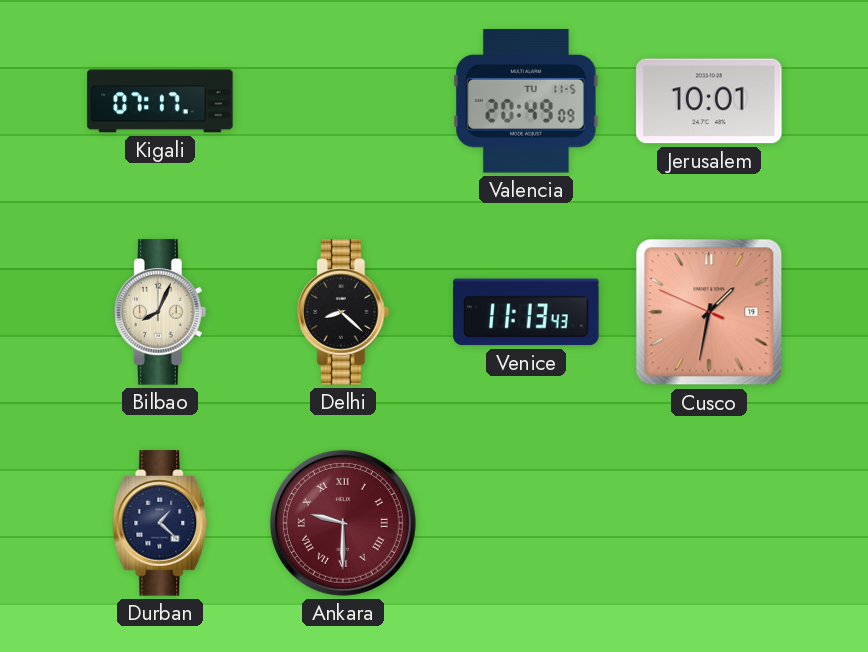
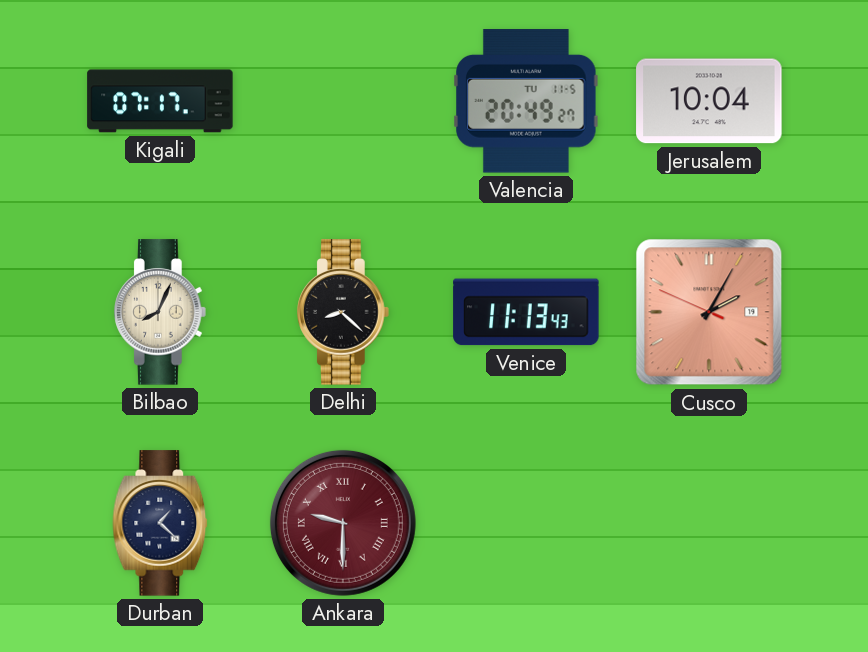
Valencia: 20:49:09 -> 20:49:27
Jerusalem: 10:01 -> 10:04
Cusco: 1:31 -> 2:04
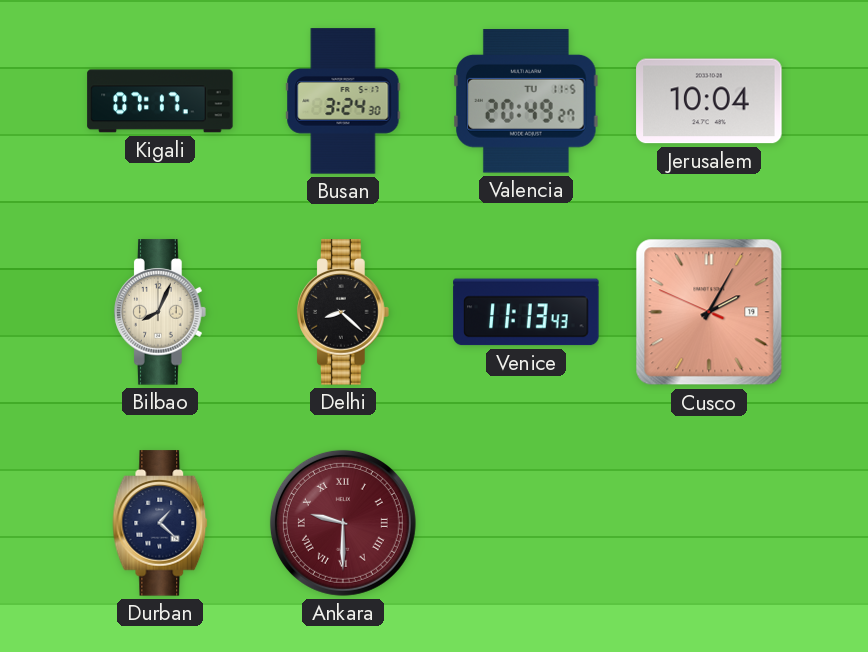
Busan: none -> 3:24
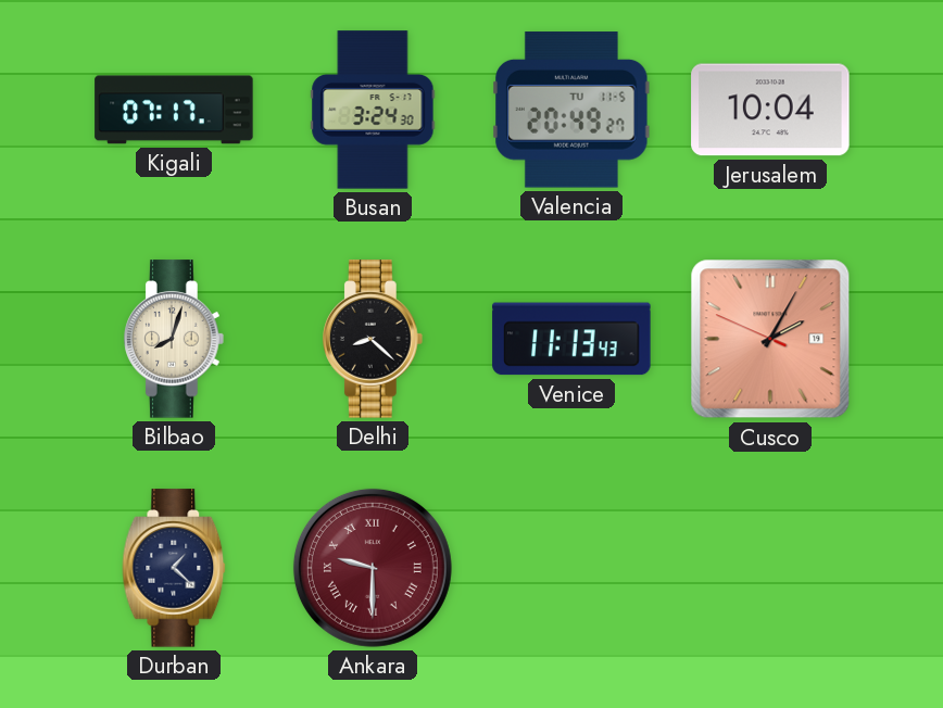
Bilbao: 8:04 -> 8:03
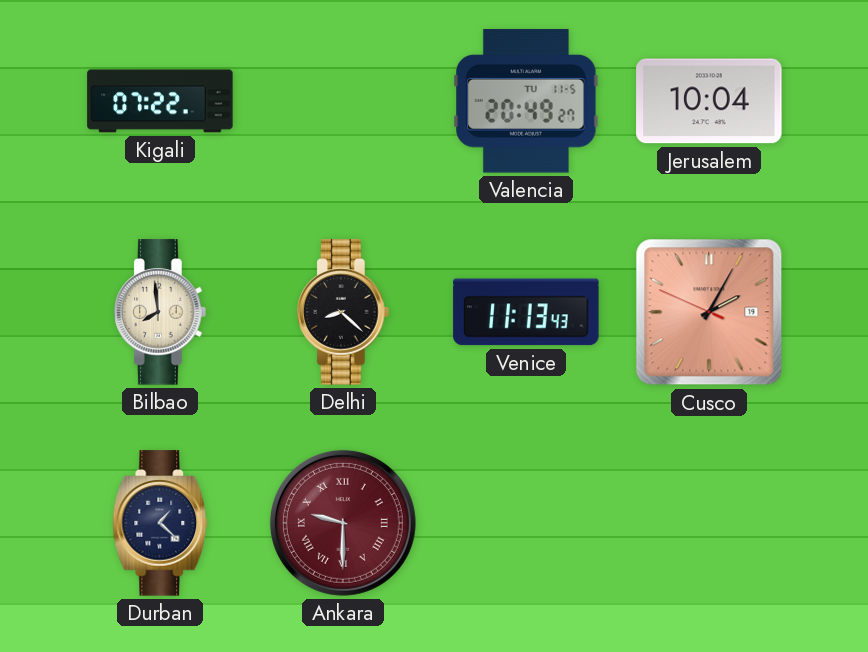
Kigali: 07:17 -> 07:22
Busan: 3:24 -> none
Bilbao: 8:03 -> 7:59
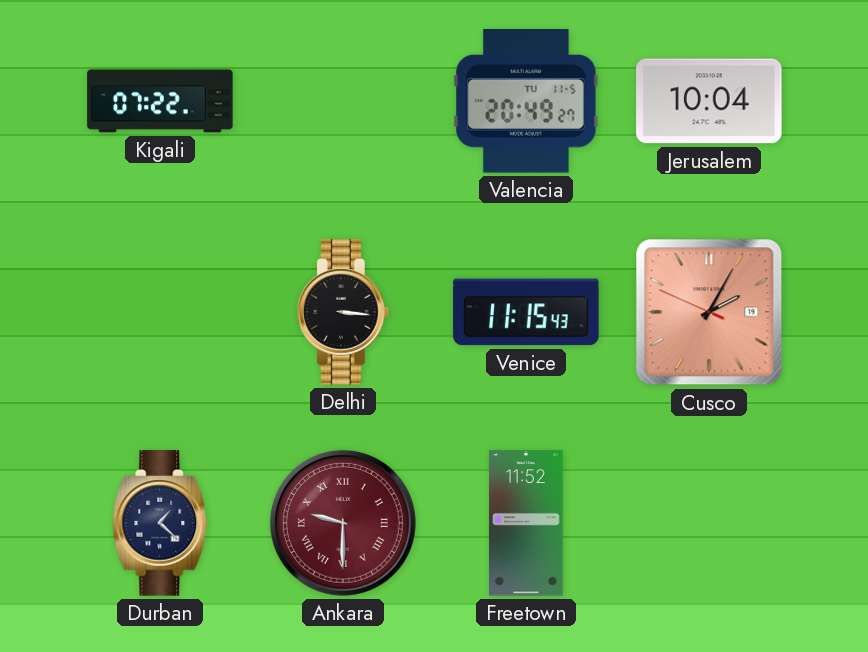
Bilbao: 7:59 -> none
Delhi: 8:22 -> 3:16
Venice: 11:13 -> 11:15
Freetown: none -> 11:52
